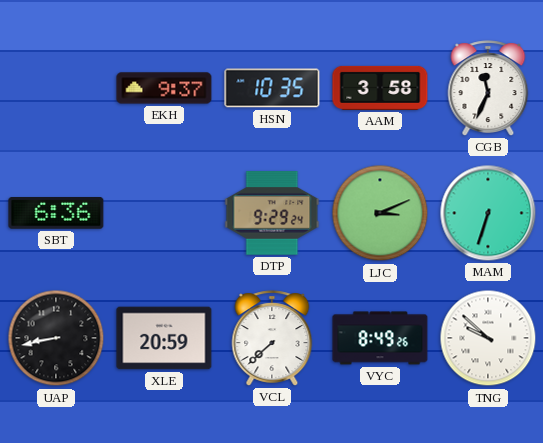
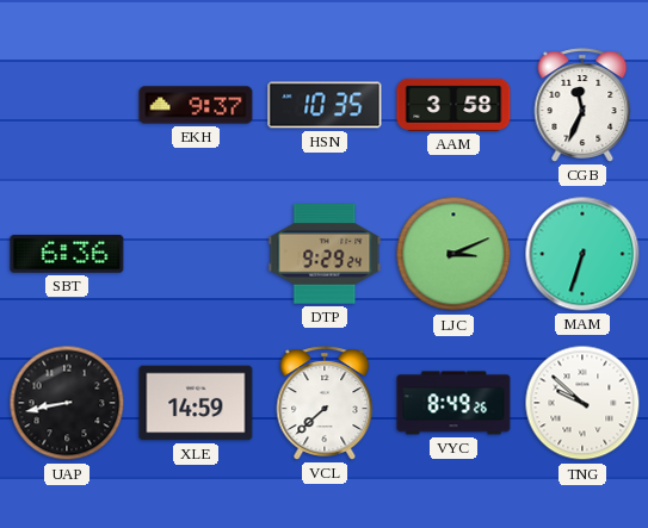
XLE: 20:59 -> 14:59
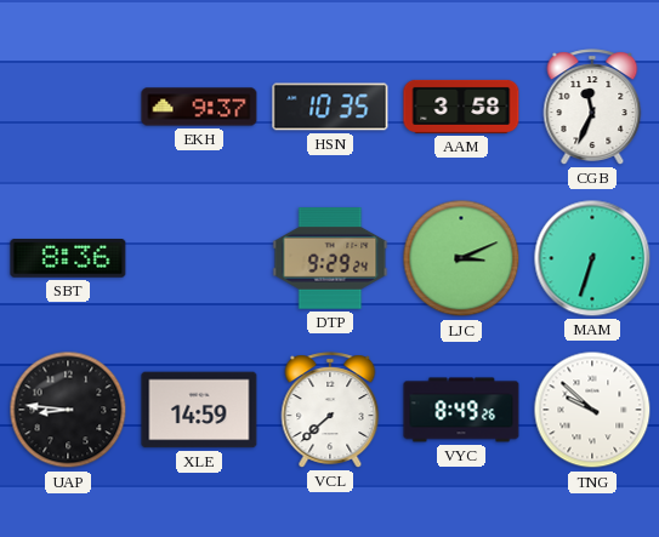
SBT: 6:36 -> 8:36
UAP: 8:43 -> 8:46
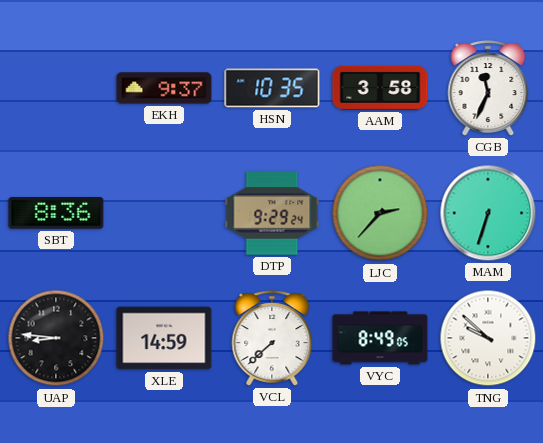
LJC: 3:11 -> 2:37
VYC: 8:49:26 -> 8:49:05
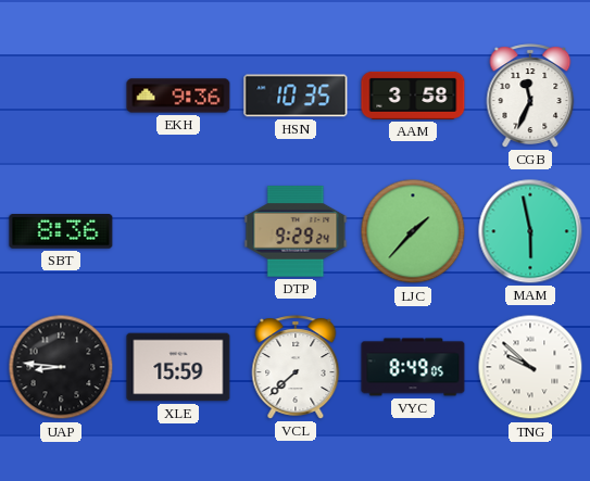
EKH: 9:37 -> 9:36
LJC: 2:37 -> 1:37
MAM: 6:33 -> 5:58
XLE: 14:59 -> 15:59
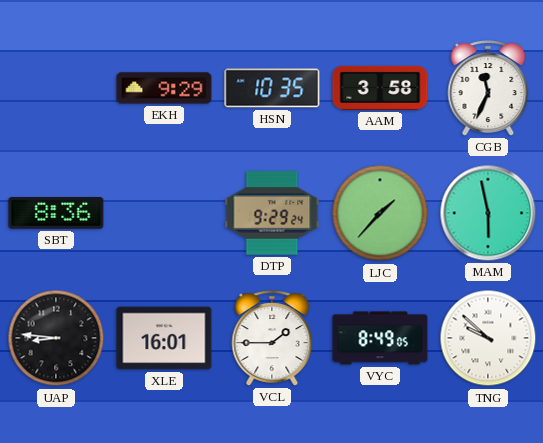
EKH: 9:36 -> 9:29
XLE: 15:59 -> 16:01
VCL: 7:38 -> 1:45
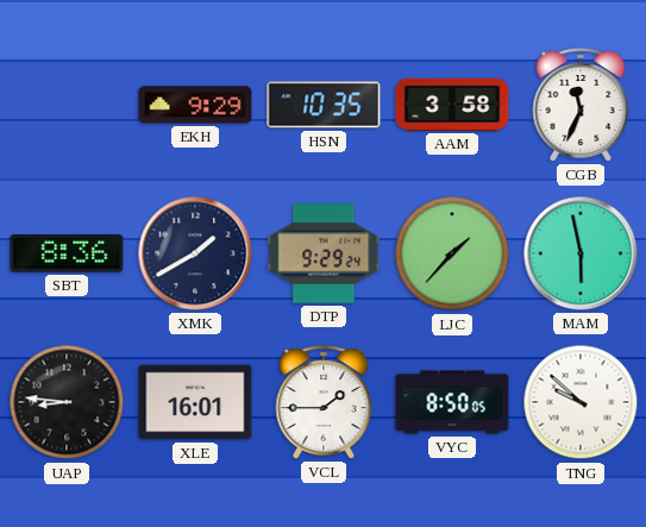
XMK: none -> 1:40
VYC: 8:49 -> 8:50
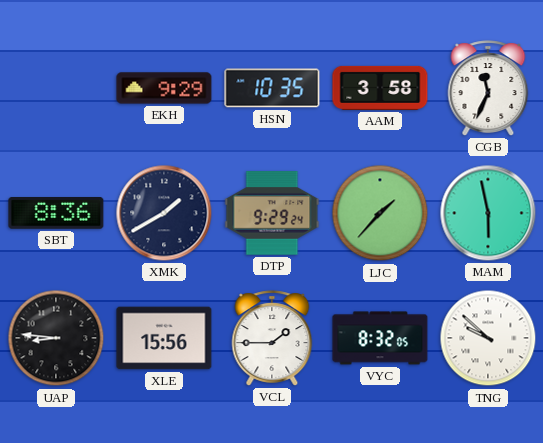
XLE: 16:01 -> 15:56
VYC: 8:50 -> 8:32
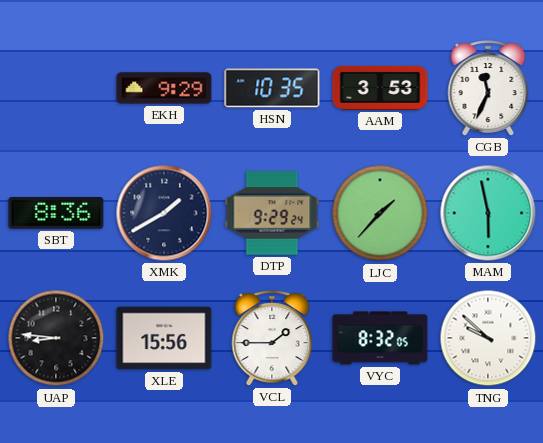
AAM: 3:58 -> 3:53
